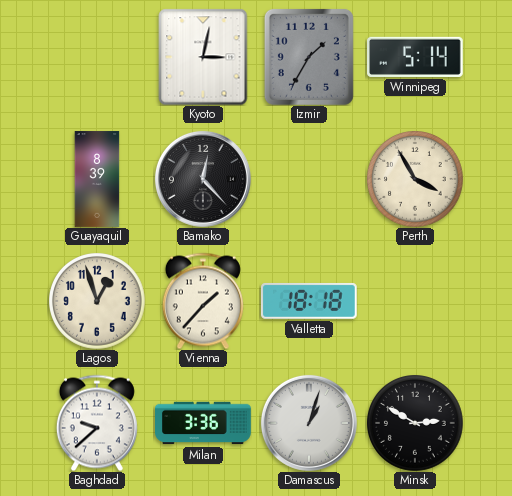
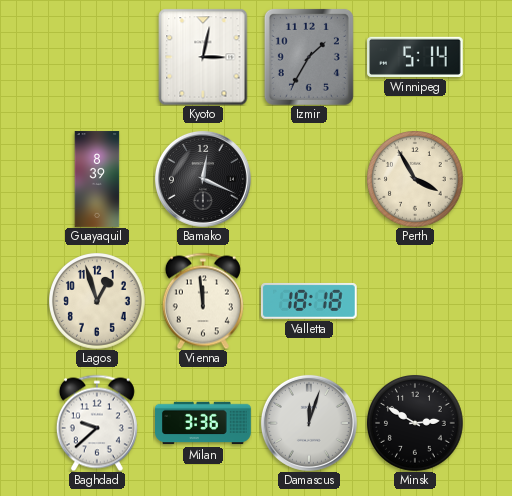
Bamako: 12:23 -> 12:19
Vienna: 1:37 -> 11:59
Damascus: 1:03 -> 12:03
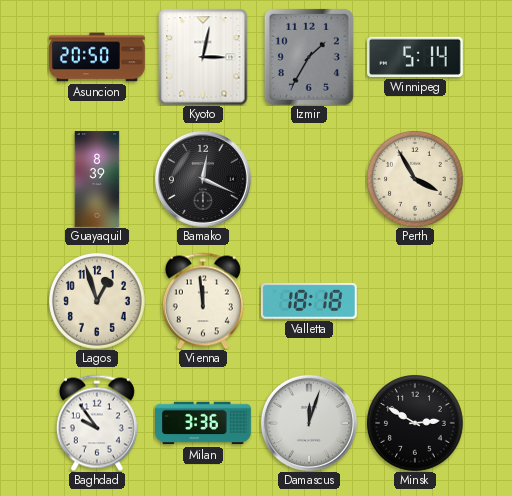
Asuncion: none -> 20:50
Baghdad: 9:38 -> 9:54
